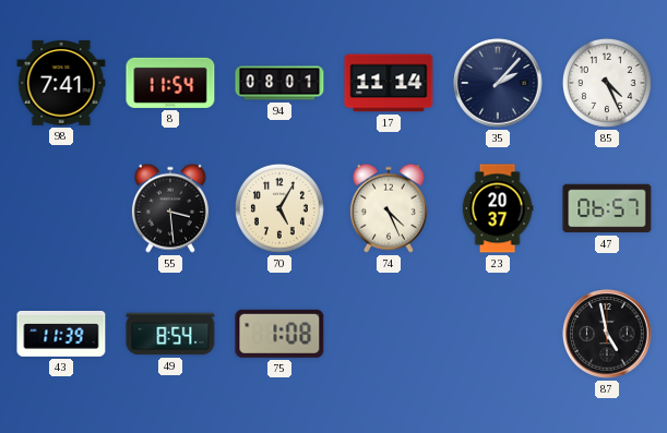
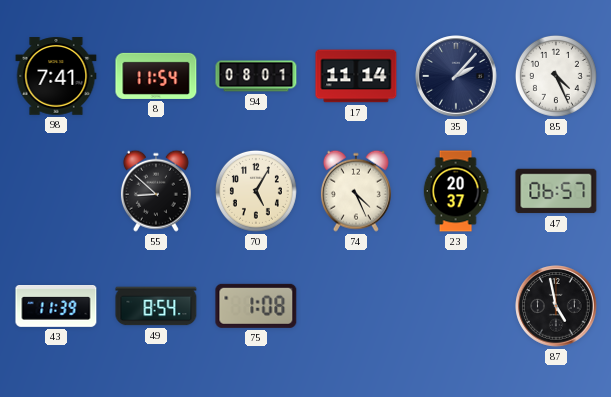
55: 3:29 -> 8:52
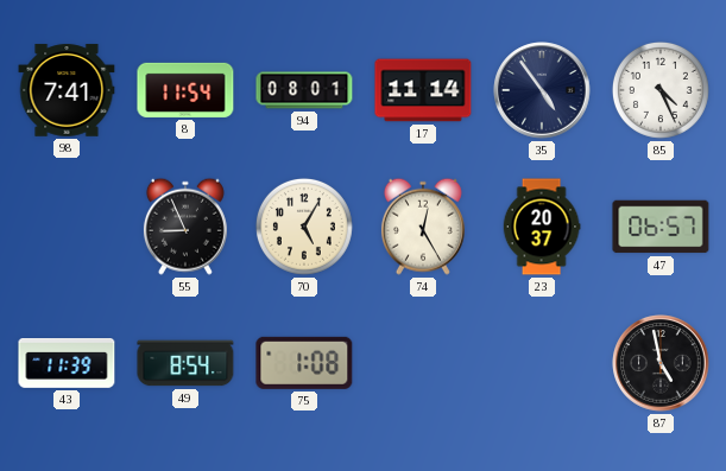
35: 2:07 -> 4:54
55: 8:52 -> 8:56
74: 4:26 -> 12:25
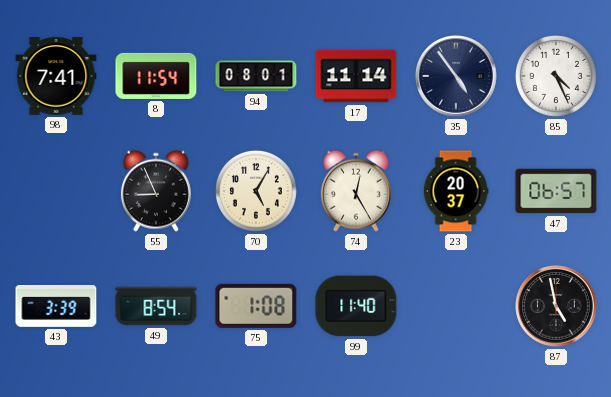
43: 11:39 -> 3:39
99: none -> 11:40
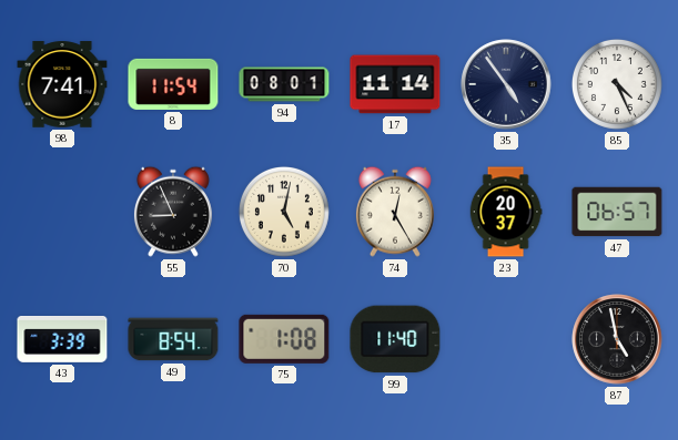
70: 5:05 -> 5:02
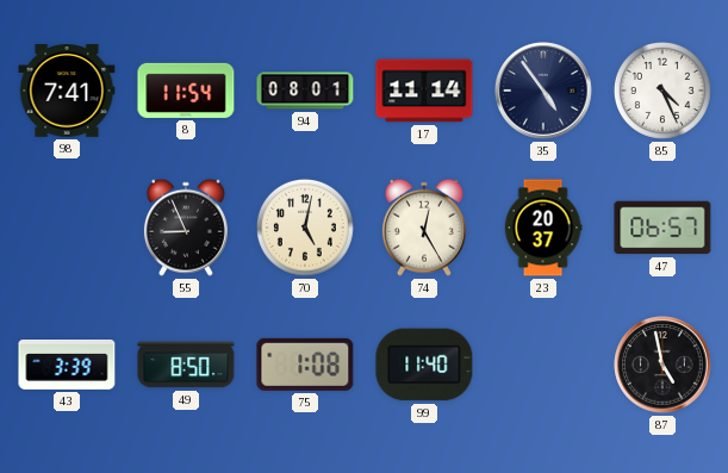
49: 8:54 -> 8:50
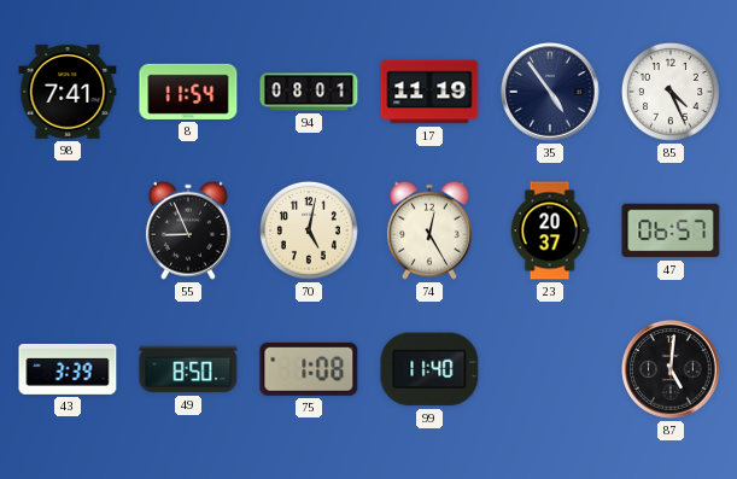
17: 11:14 -> 11:19
87: 4:58 -> 5:01
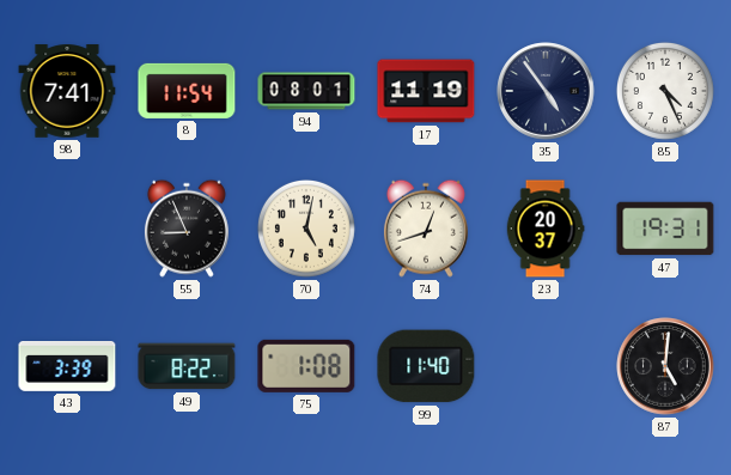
74: 12:25 -> 12:42
47: 06:57 -> 19:31
49: 8:50 -> 8:22
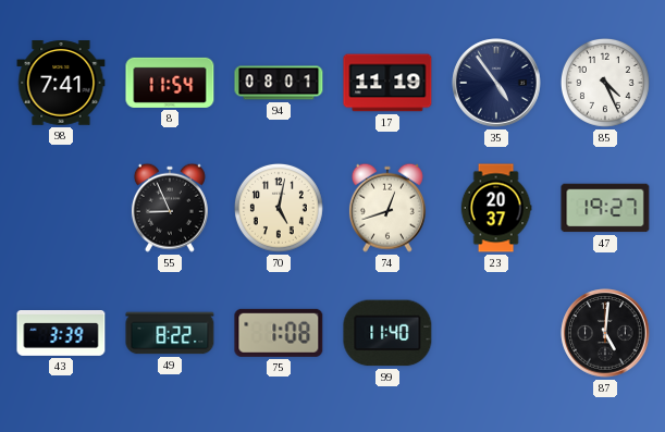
47: 19:31 -> 19:27
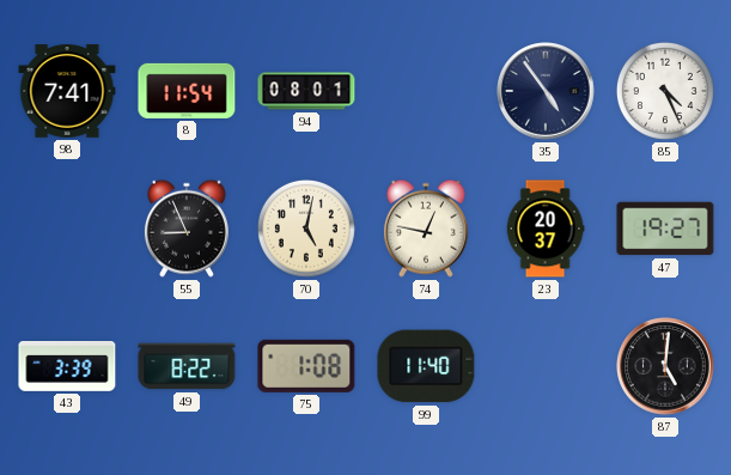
17: 11:19 -> none
74: 12:42 -> 12:47
